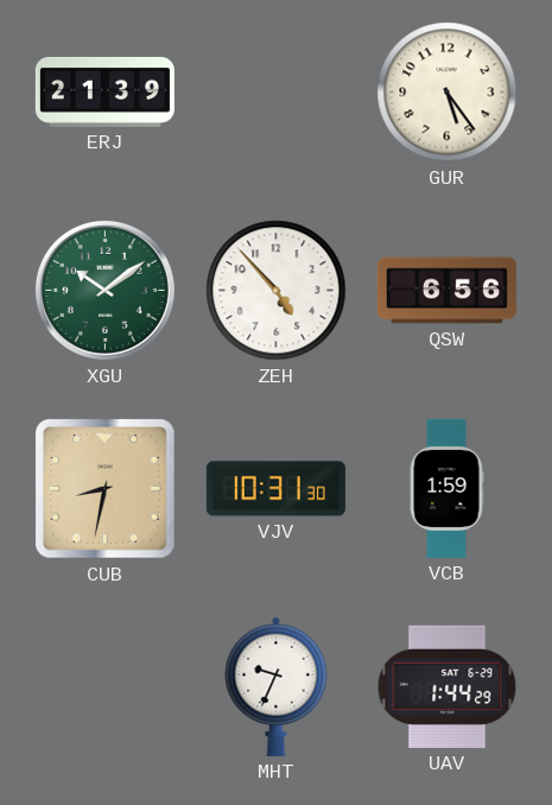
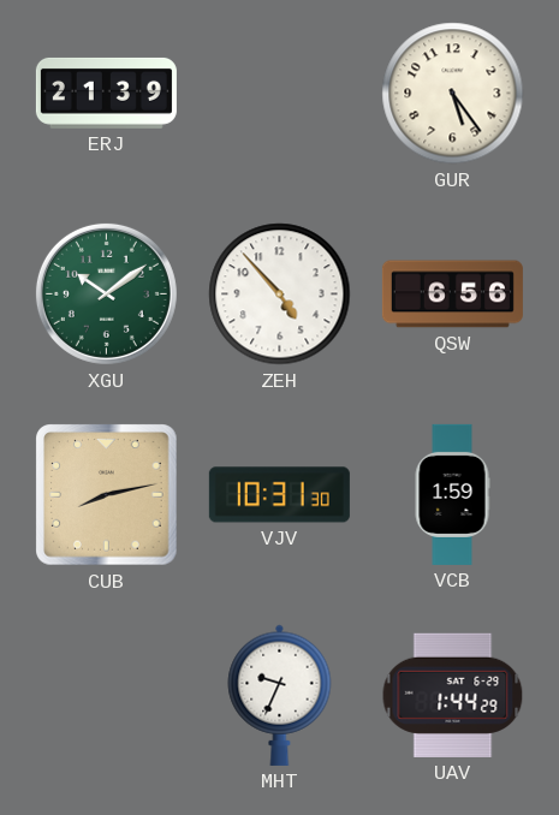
CUB: 8:32 -> 8:13
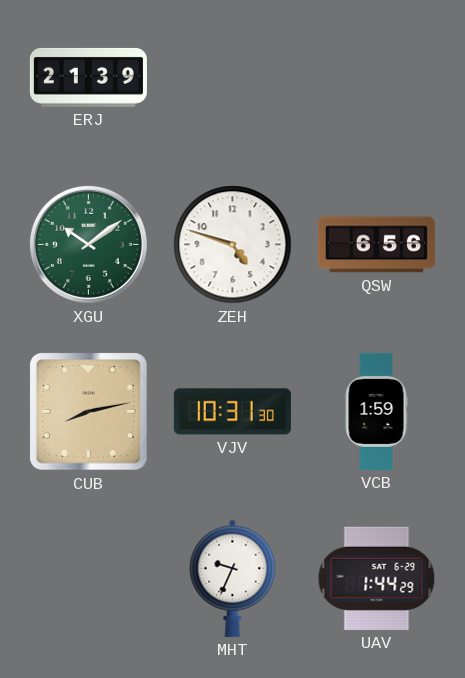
GUR: 5:24 -> none
ZEH: 4:53 -> 4:48
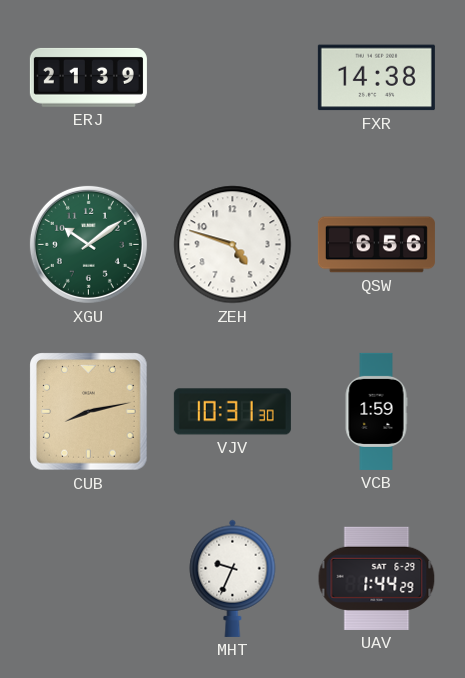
FXR: none -> 14:38
